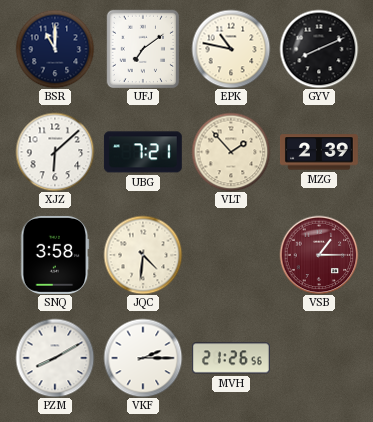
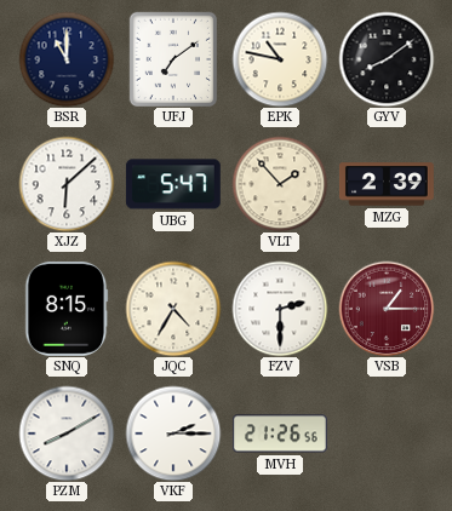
GYV: 8:11 -> 8:09
UBG: 7:21 -> 5:47
SNQ: 3:58 -> 8:15
JQC: 4:31 -> 4:35
FZV: none -> 2:30
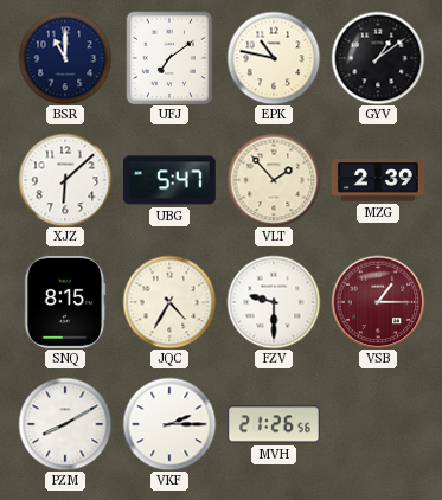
GYV: 8:09 -> 1:09
FZV: 2:30 -> 9:30
